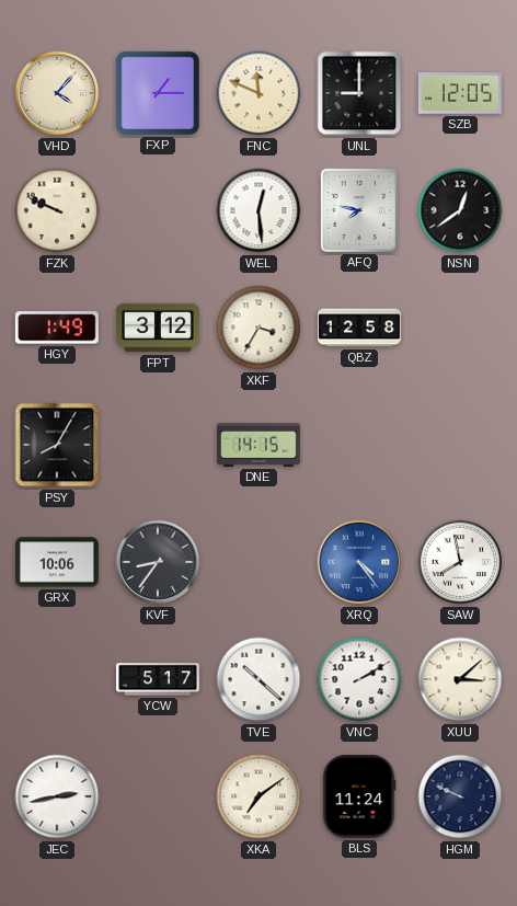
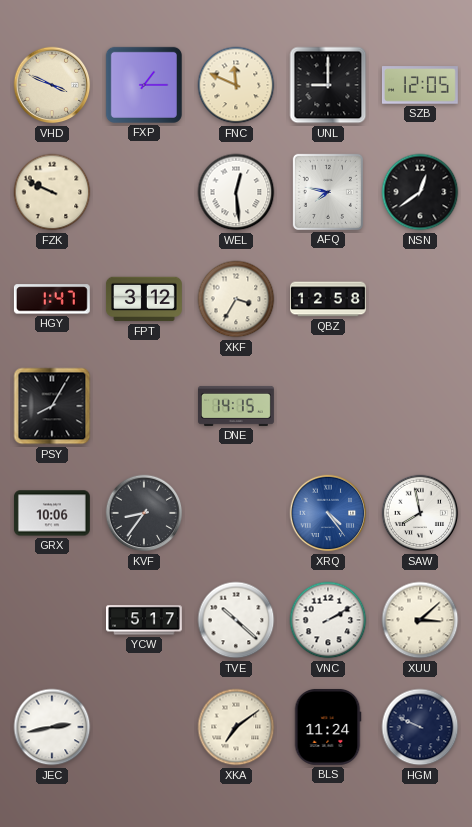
VHD: 4:07 -> 3:49
HGY: 1:49 -> 1:47
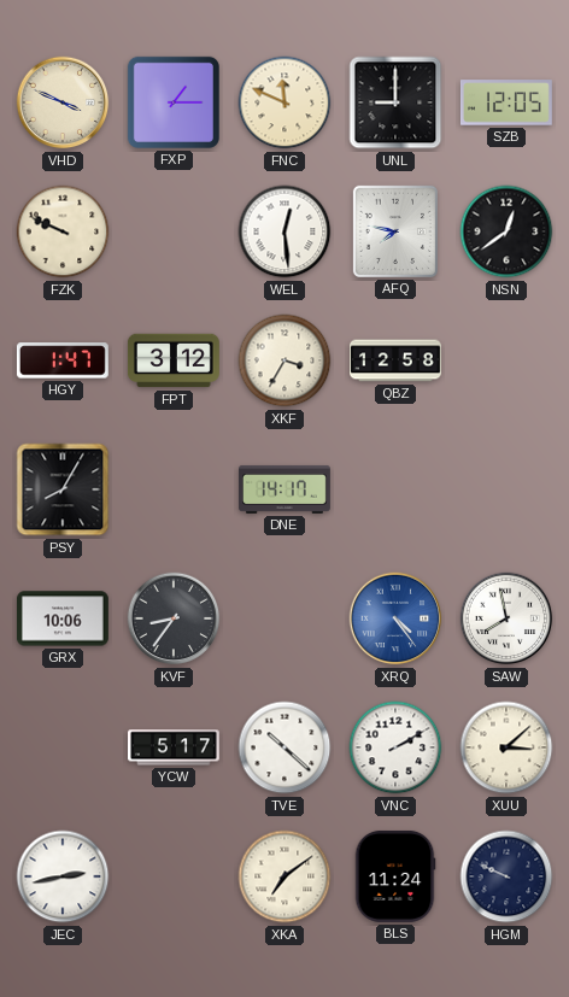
DNE: 14:15 -> 14:17
